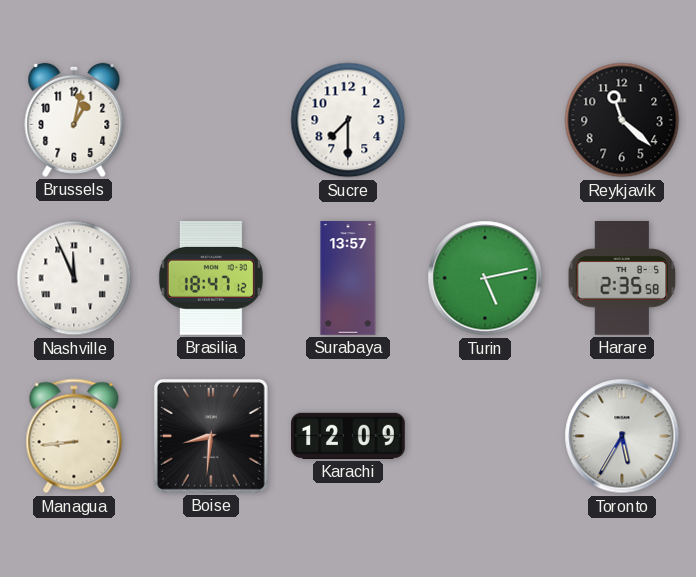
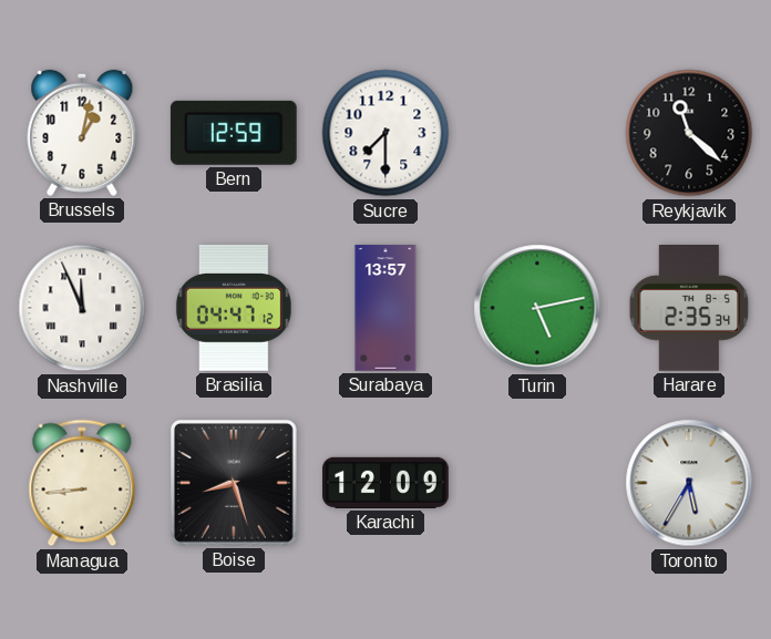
Bern: none -> 12:59
Brasilia: 18:47 -> 04:47
Harare: 2:35:58 -> 2:35:34
Boise: 8:31 -> 8:27
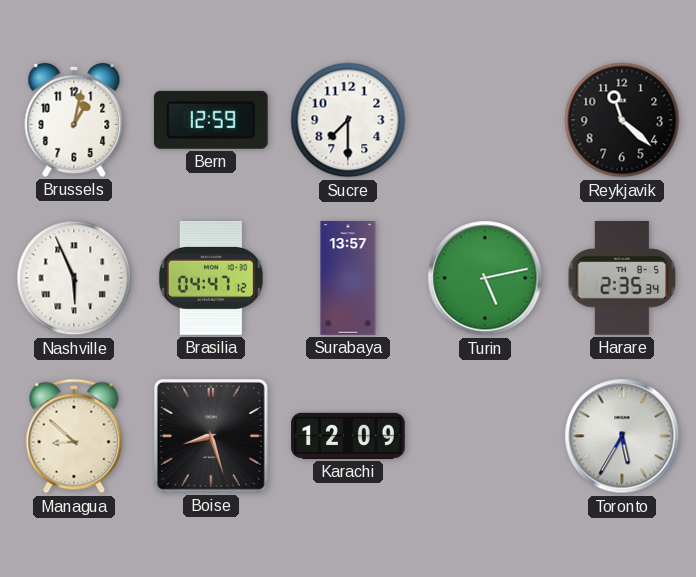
Nashville: 11:56 -> 5:56
Managua: 8:44 -> 8:52
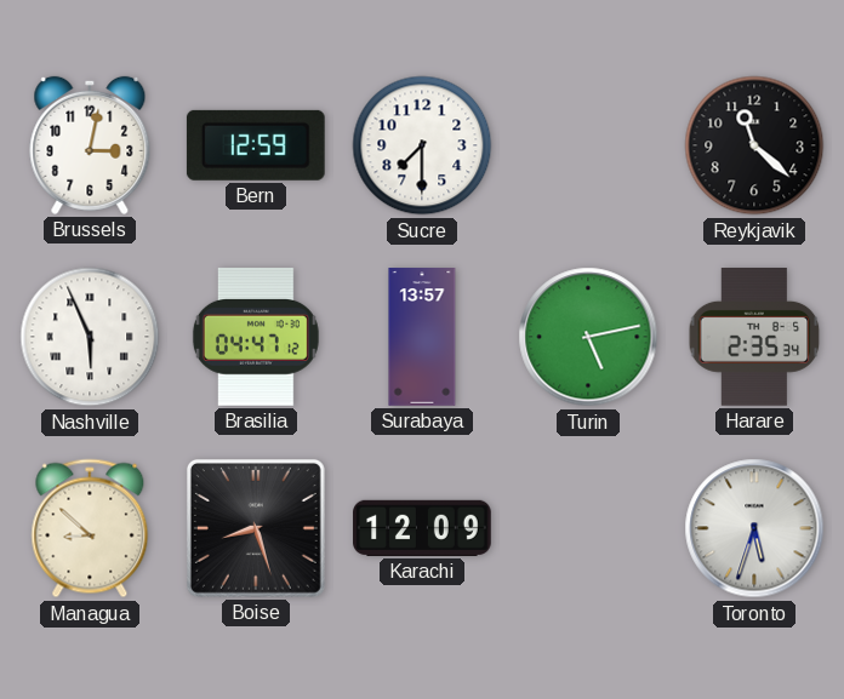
Brussels: 1:02 -> 3:02
Toronto: 5:35 -> 5:33
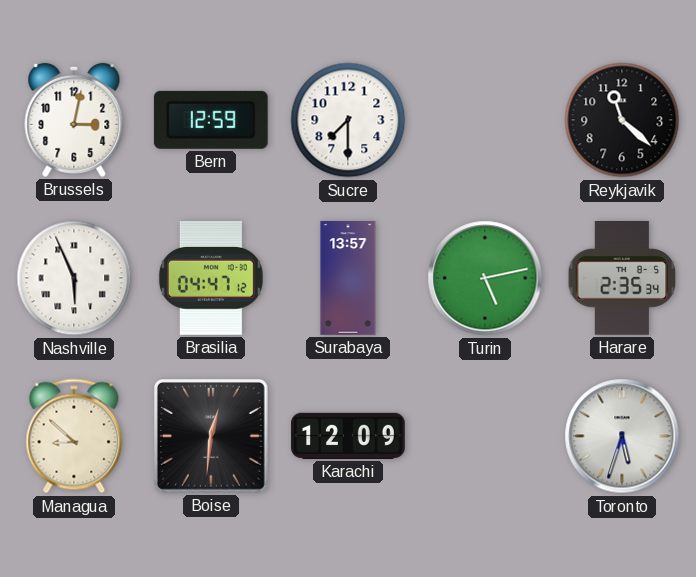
Boise: 8:27 -> 12:31
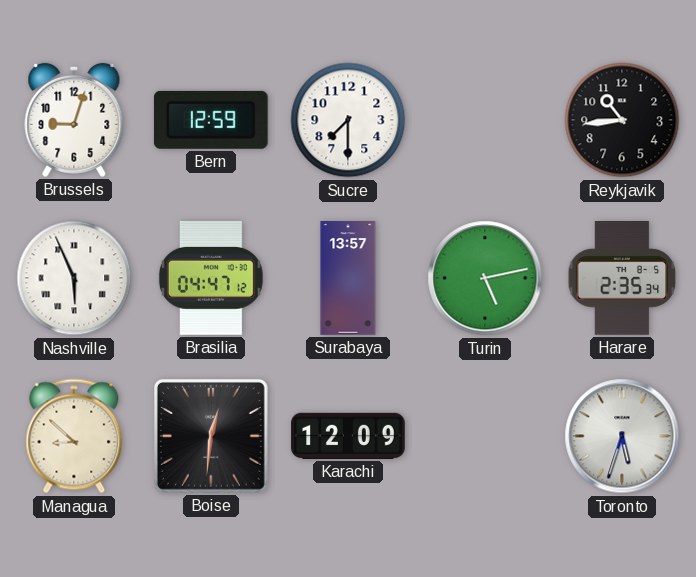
Brussels: 3:02 -> 9:03
Reykjavik: 11:22 -> 10:44
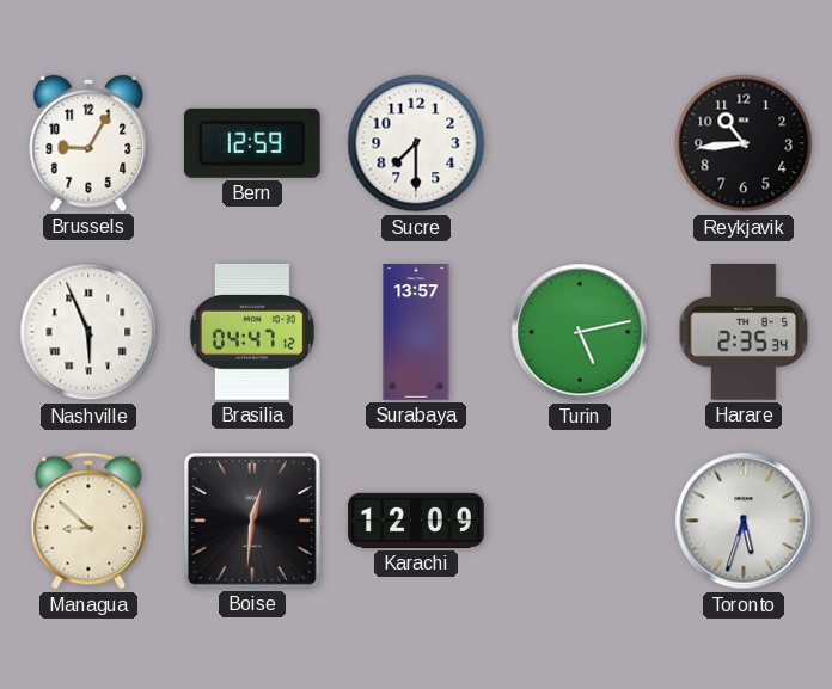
Brussels: 9:03 -> 9:05
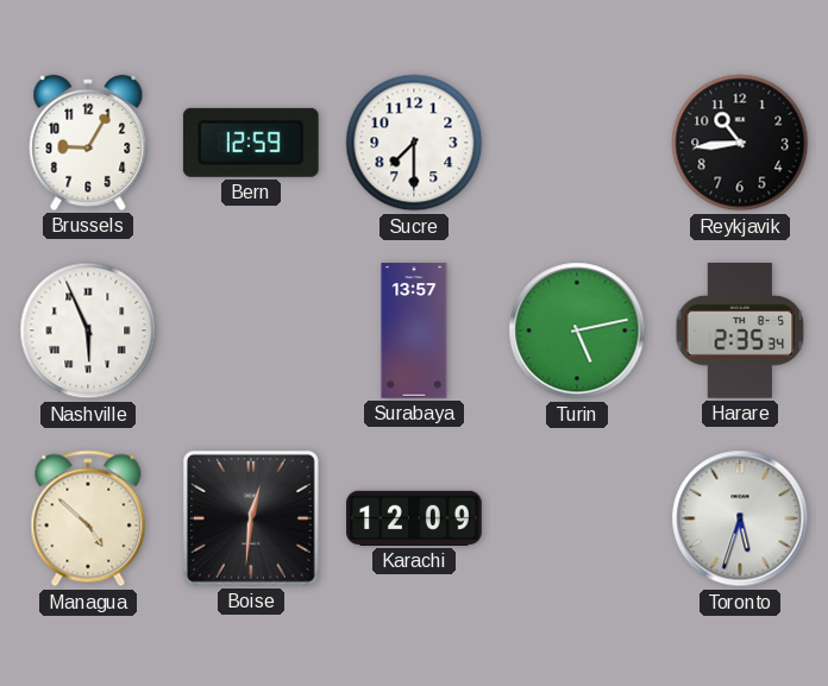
Brasilia: 04:47 -> none
Managua: 8:52 -> 4:52
